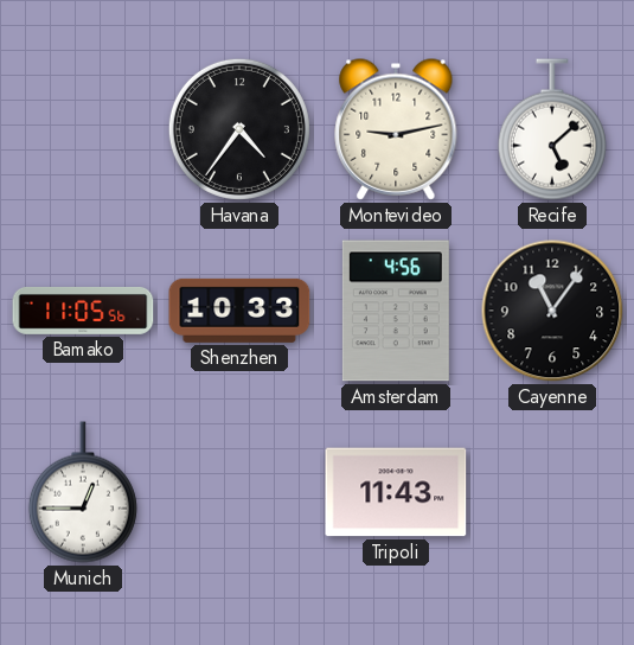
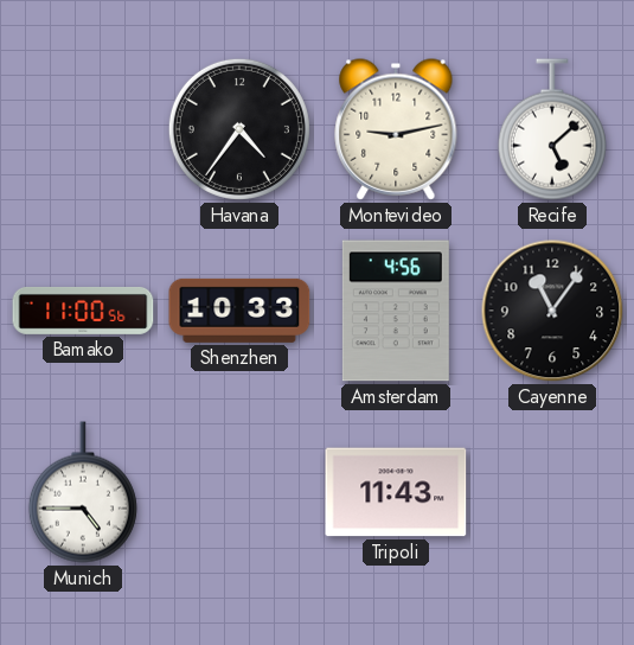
Bamako: 11:05 -> 11:00
Munich: 12:45 -> 4:45
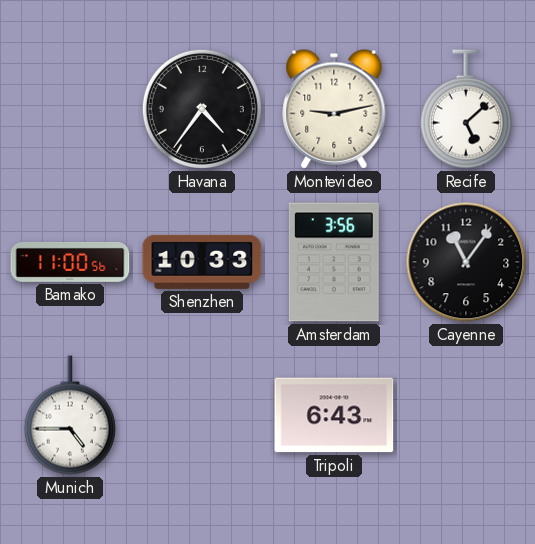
Amsterdam: 4:56 -> 3:56
Tripoli: 11:43 -> 6:43
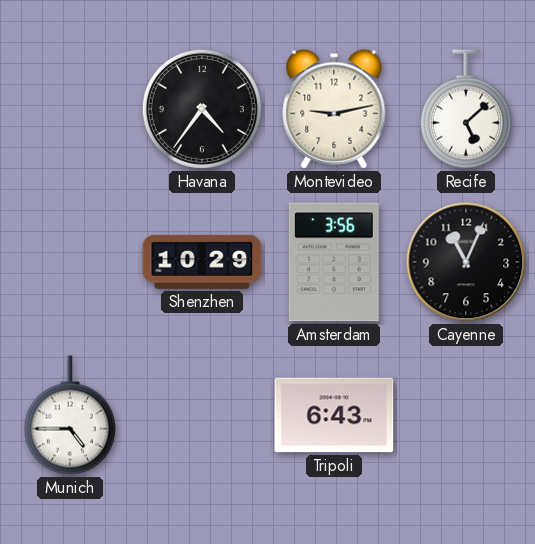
Bamako: 11:00 -> none
Shenzhen: 10:33 -> 10:29
Cayenne: 11:06 -> 11:04
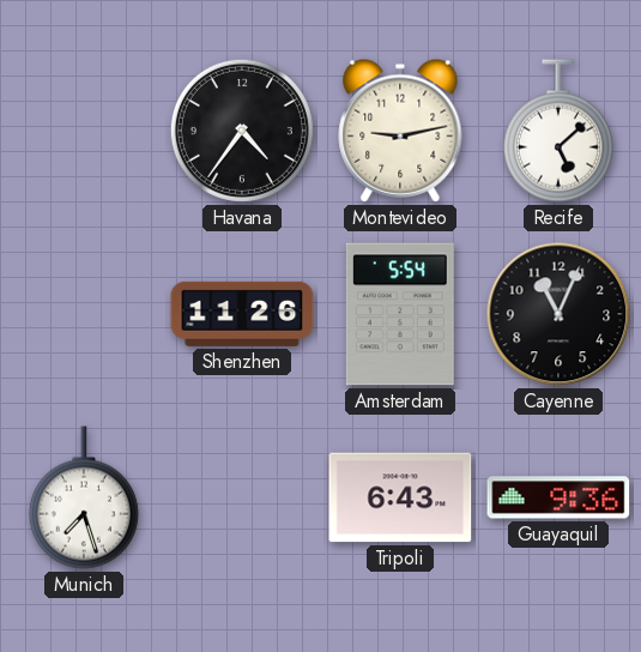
Shenzhen: 10:29 -> 11:26
Amsterdam: 3:56 -> 5:54
Munich: 4:45 -> 7:27
Guayaquil: none -> 9:36
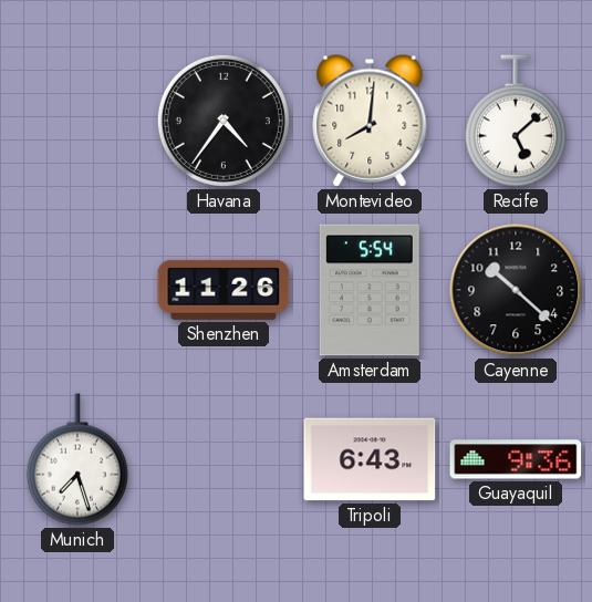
Montevideo: 9:13 -> 8:01
Cayenne: 11:04 -> 10:22
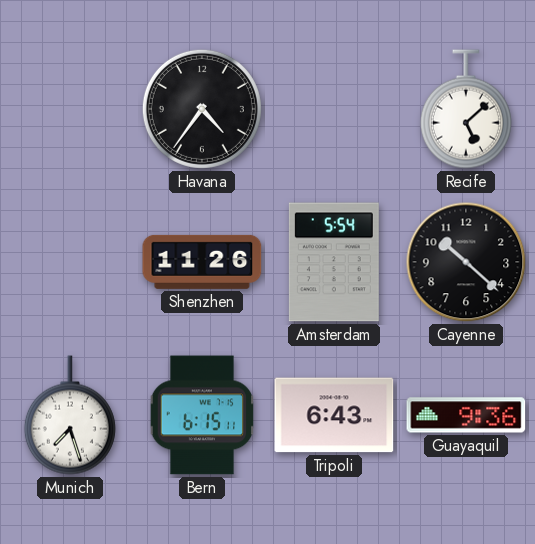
Montevideo: 8:01 -> none
Bern: none -> 6:15
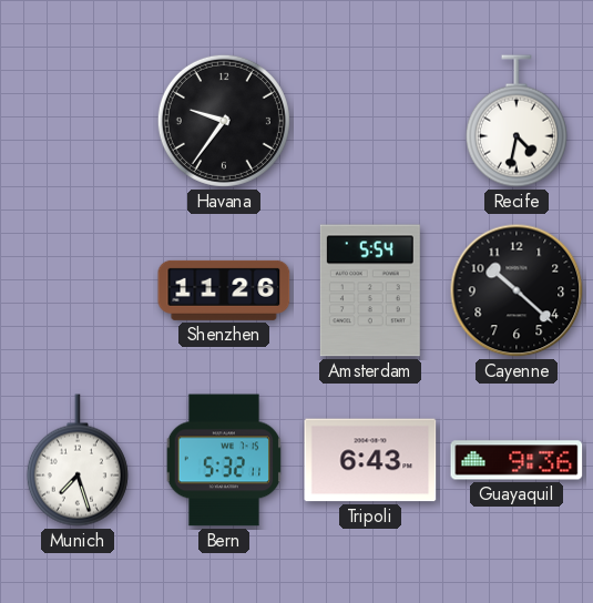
Havana: 4:36 -> 9:36
Recife: 5:08 -> 4:32
Bern: 6:15 -> 5:32
